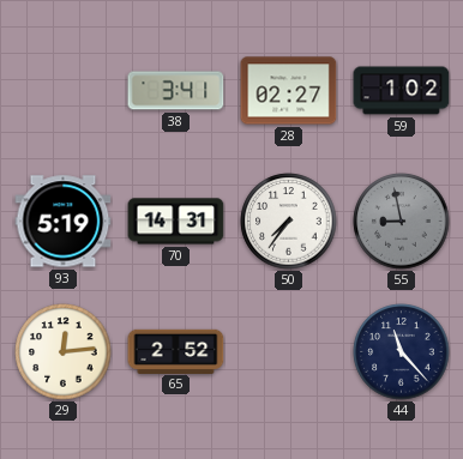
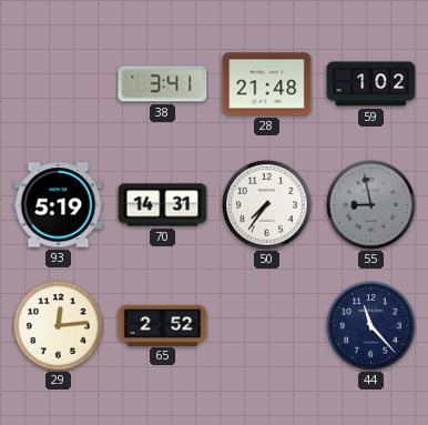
28: 02:27 -> 21:48
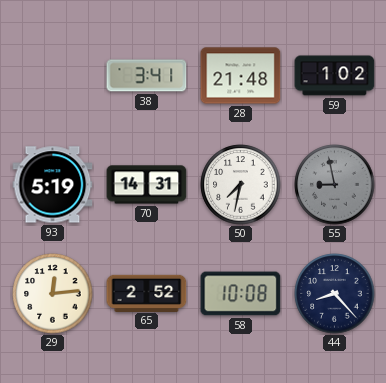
50: 7:36 -> 7:32
58: none -> 10:08
44: 11:23 -> 8:23
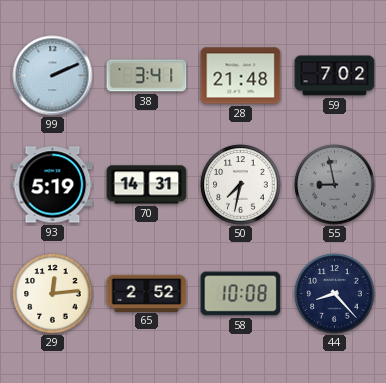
99: none -> 2:11
59: 1:02 -> 7:02
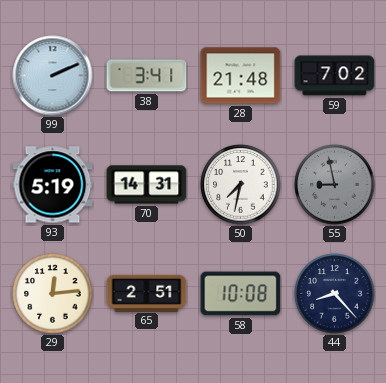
65: 2:52 -> 2:51
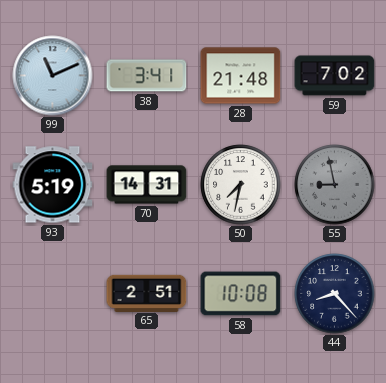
99: 2:11 -> 11:11
29: 12:14 -> none
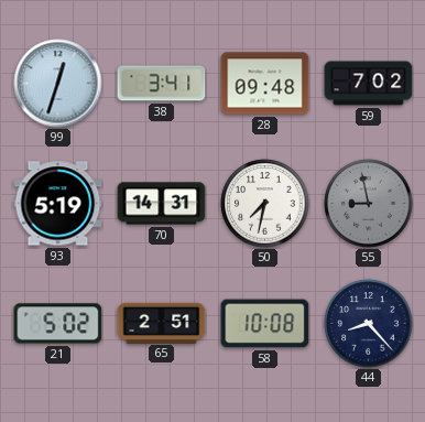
99: 11:11 -> 12:33
28: 21:48 -> 09:48
21: none -> 5:02
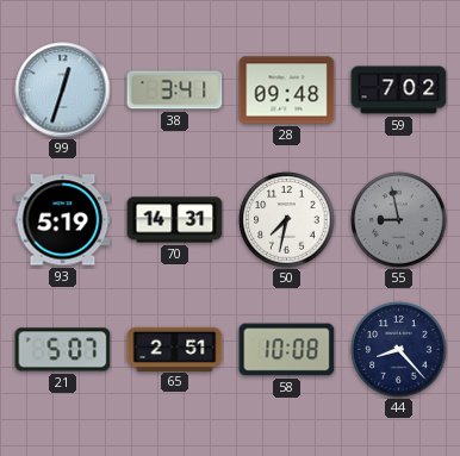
21: 5:02 -> 5:07
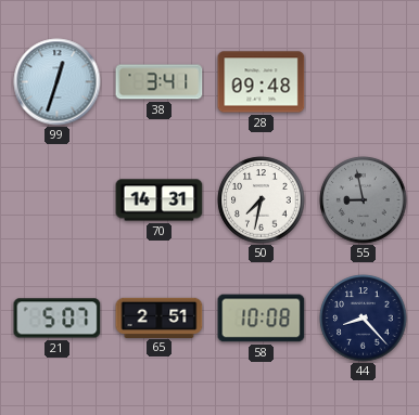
59: 7:02 -> none
93: 5:19 -> none
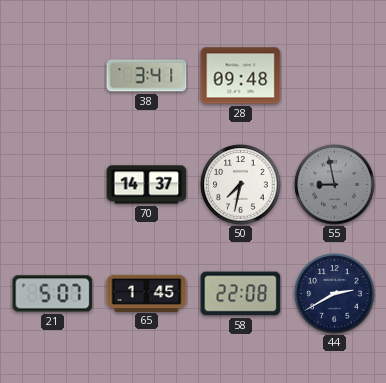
99: 12:33 -> none
70: 14:31 -> 14:37
65: 2:51 -> 1:45
58: 10:08 -> 22:08
44: 8:23 -> 2:40
